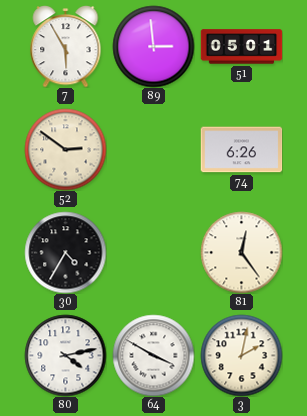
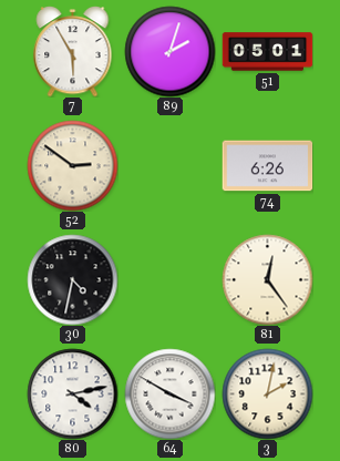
89: 2:59 -> 2:03
30: 4:35 -> 4:32
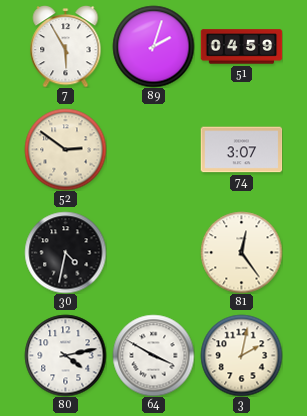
51: 05:01 -> 04:59
74: 6:26 -> 3:07
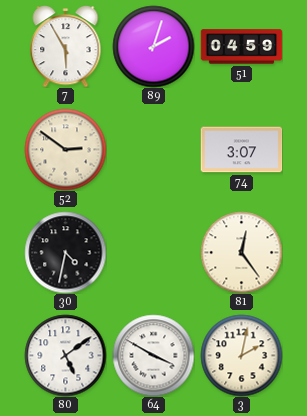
80: 4:13 -> 5:09
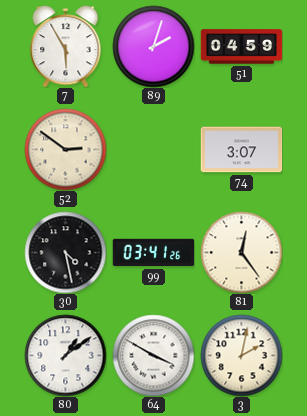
30: 4:32 -> 4:28
99: none -> 03:41
80: 5:09 -> 1:09
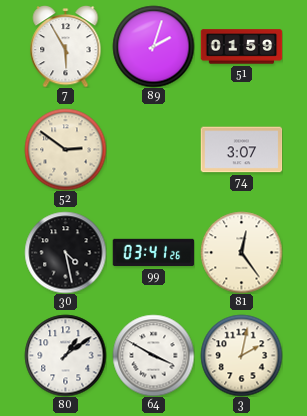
51: 04:59 -> 01:59
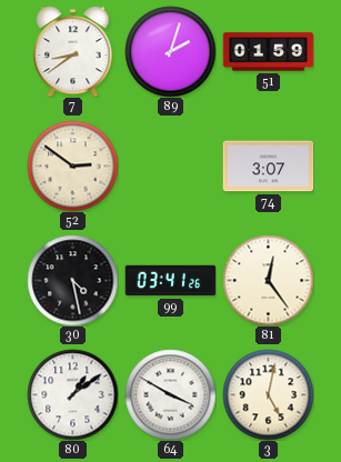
7: 5:55 -> 8:39
3: 2:02 -> 5:02
